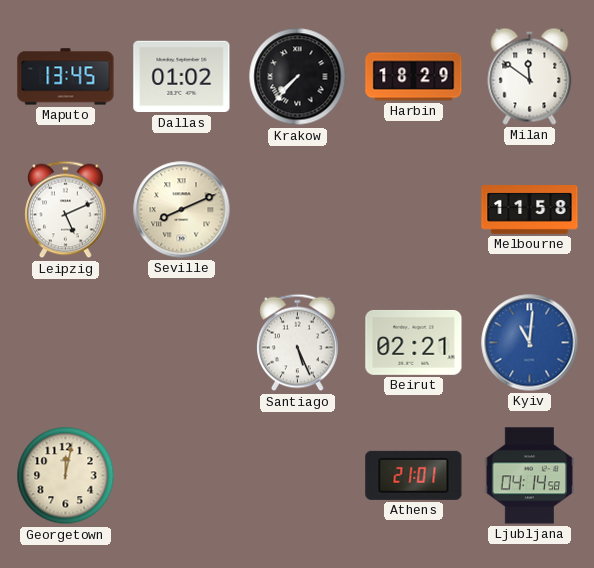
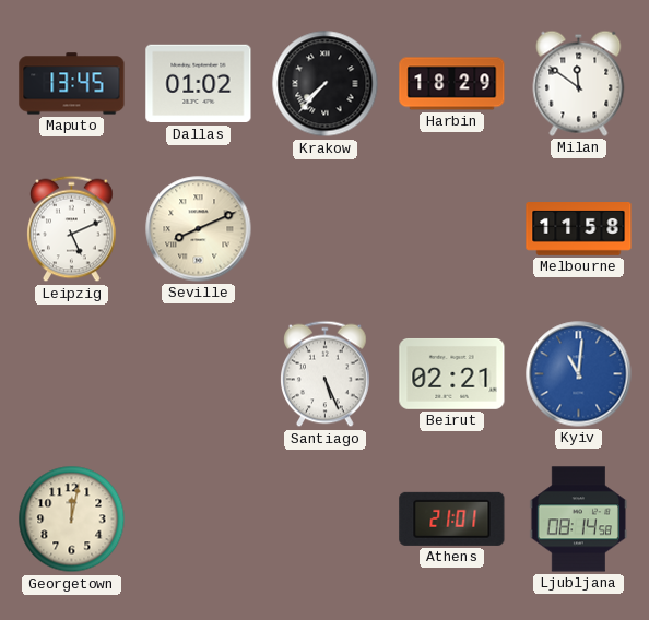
Ljubljana: 04:14 -> 08:14
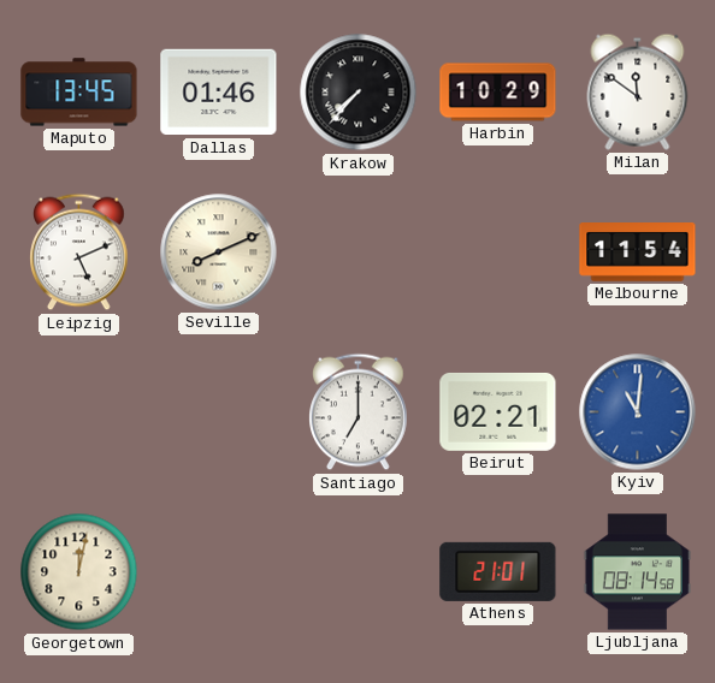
Dallas: 01:02 -> 01:46
Harbin: 18:29 -> 10:29
Melbourne: 11:58 -> 11:54
Santiago: 5:26 -> 7:00
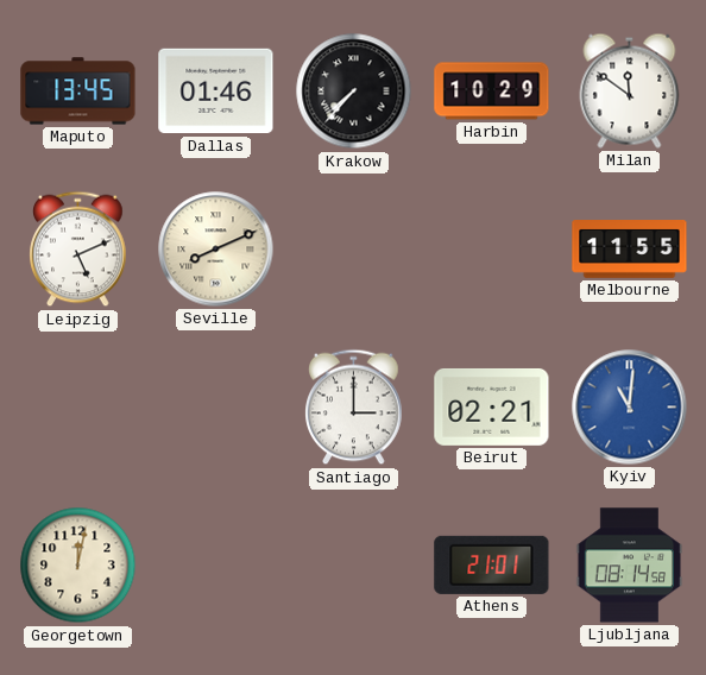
Melbourne: 11:54 -> 11:55
Santiago: 7:00 -> 3:00
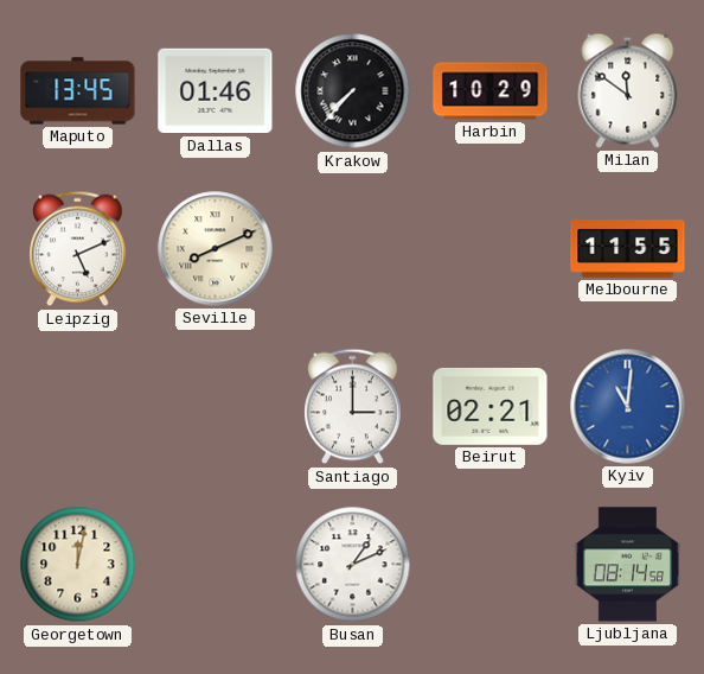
Busan: none -> 1:11
Athens: 21:01 -> none
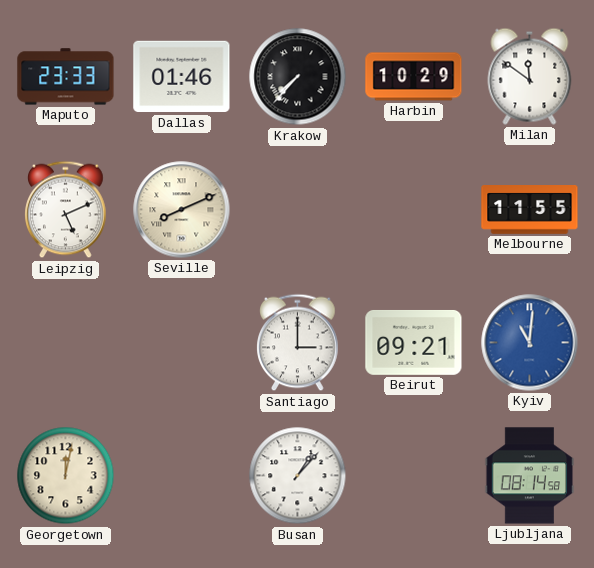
Maputo: 13:45 -> 23:33
Beirut: 02:21 -> 09:21
Busan: 1:11 -> 1:07
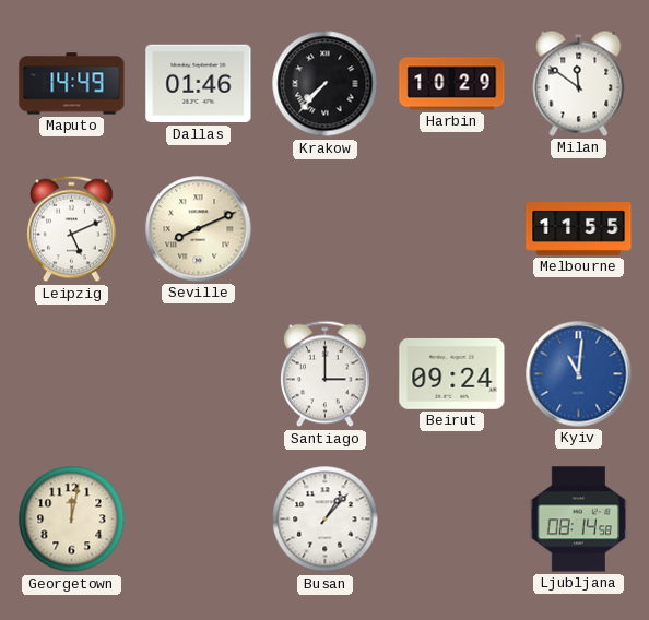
Maputo: 23:33 -> 14:49
Beirut: 09:21 -> 09:24
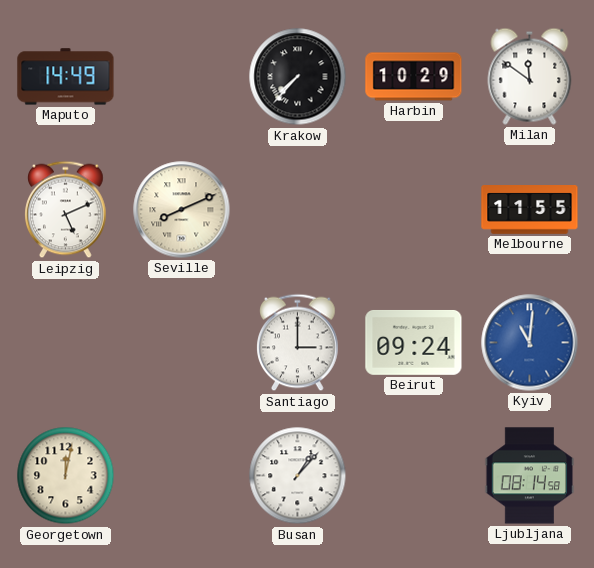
Dallas: 01:46 -> none
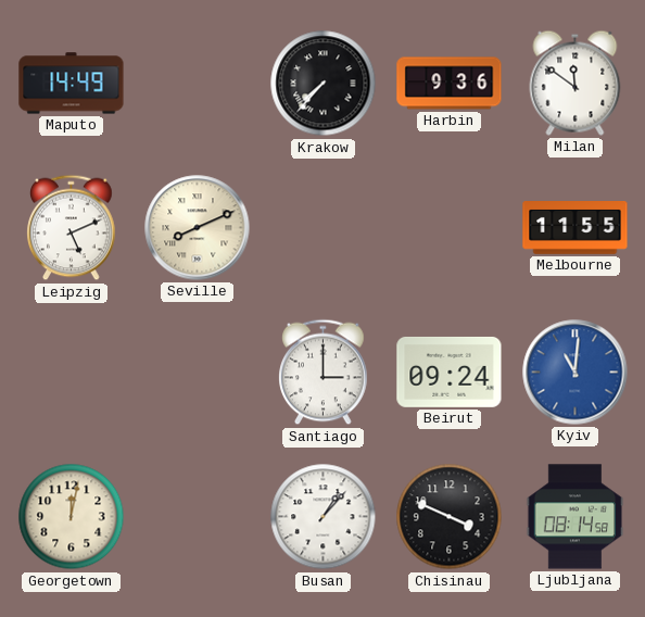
Harbin: 10:29 -> 9:36
Chisinau: none -> 3:49
